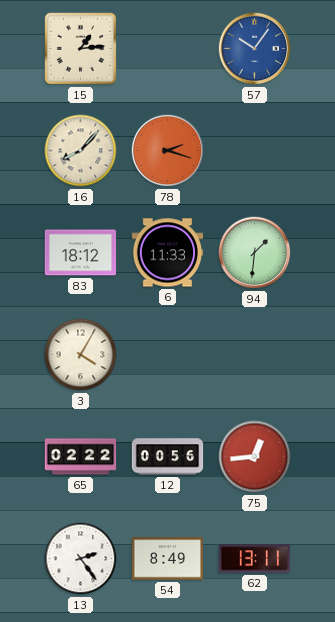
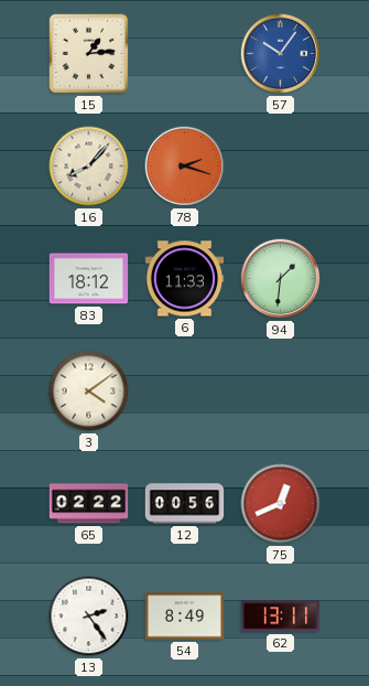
3: 4:05 -> 4:09
75: 12:44 -> 12:41
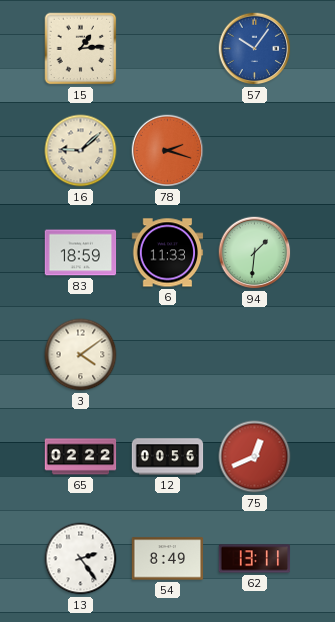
16: 8:07 -> 9:08
83: 18:12 -> 18:59
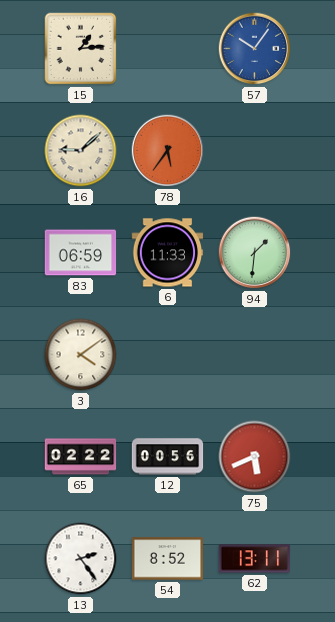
78: 2:18 -> 5:36
83: 18:59 -> 06:59
75: 12:41 -> 5:41
54: 8:49 -> 8:52
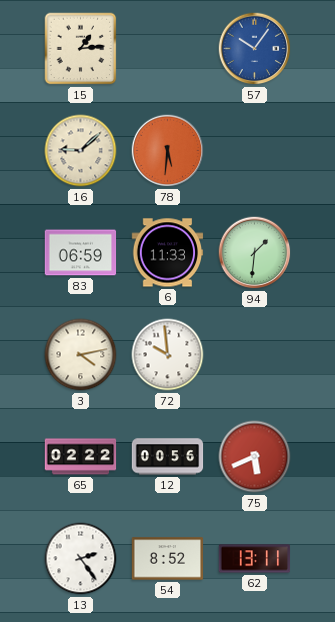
78: 5:36 -> 5:31
3: 4:09 -> 4:13
72: none -> 9:59
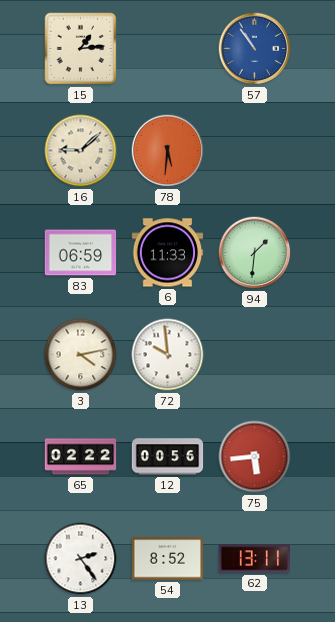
57: 10:06 -> 10:54
75: 5:41 -> 5:44
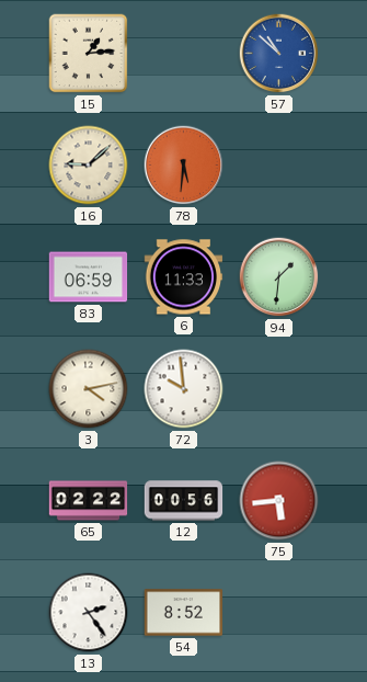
57: 10:54 -> 10:52
62: 13:11 -> none
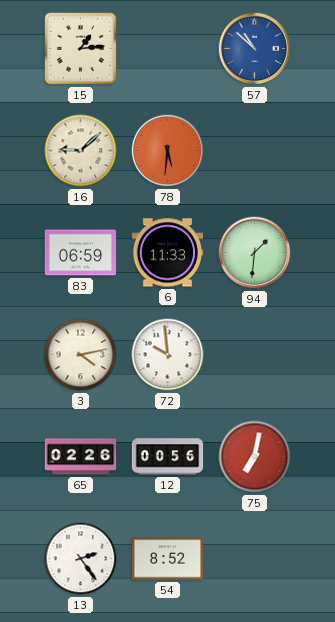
65: 02:22 -> 02:26
75: 5:44 -> 7:02
